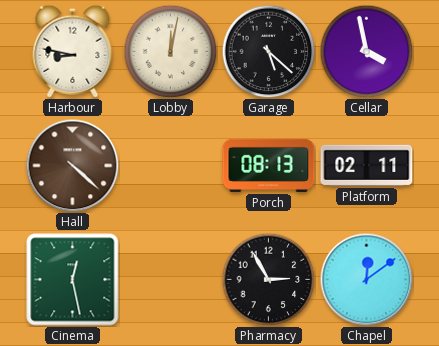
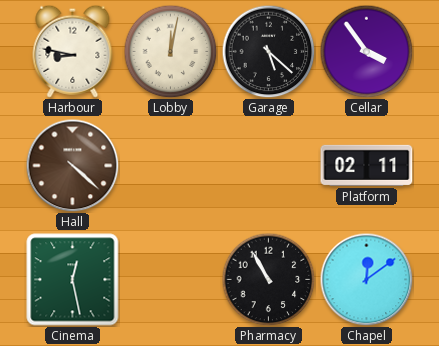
Cellar: 3:58 -> 3:54
Porch: 08:13 -> none
Pharmacy: 2:55 -> 10:55
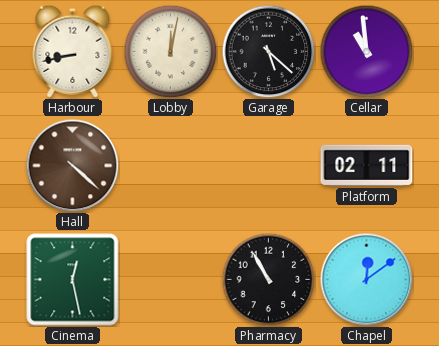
Harbour: 8:47 -> 8:43
Cellar: 3:54 -> 10:59
